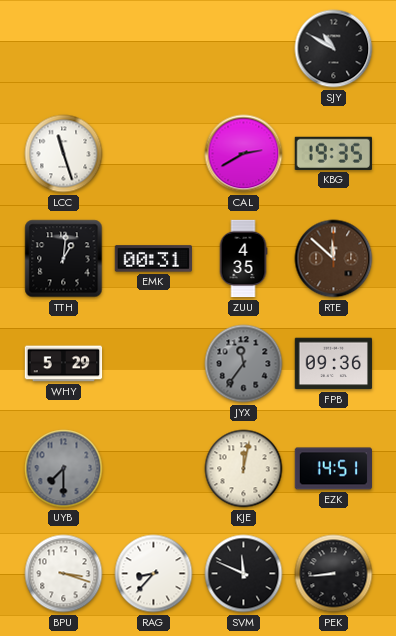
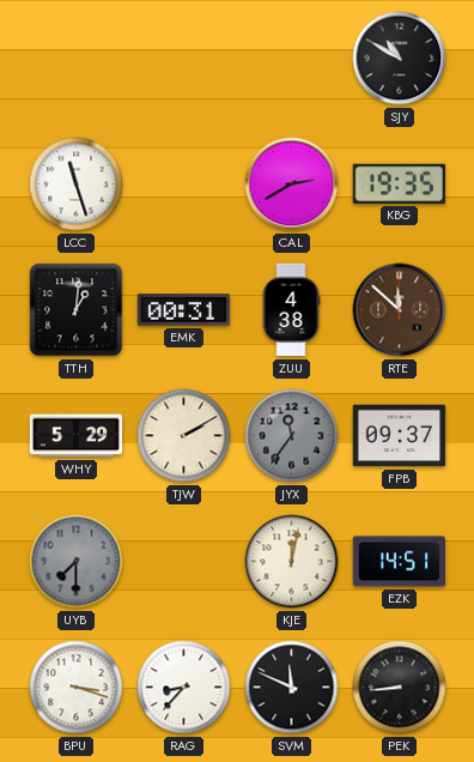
ZUU: 4:35 -> 4:38
TJW: none -> 2:10
FPB: 09:36 -> 09:37
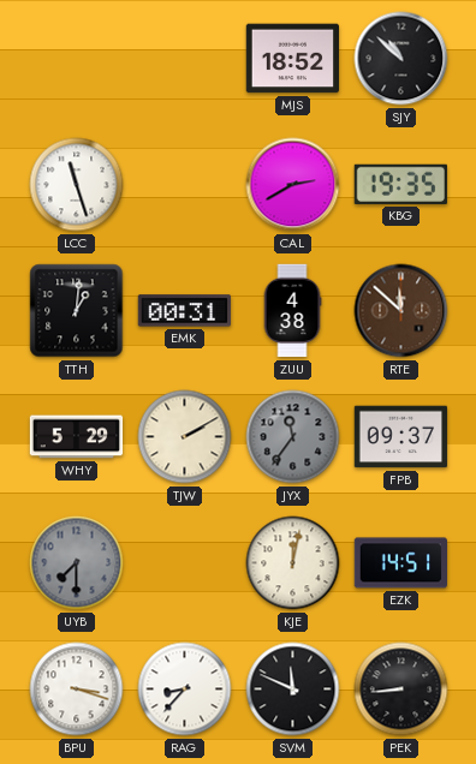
MJS: none -> 18:52
SJY: 10:50 -> 10:52
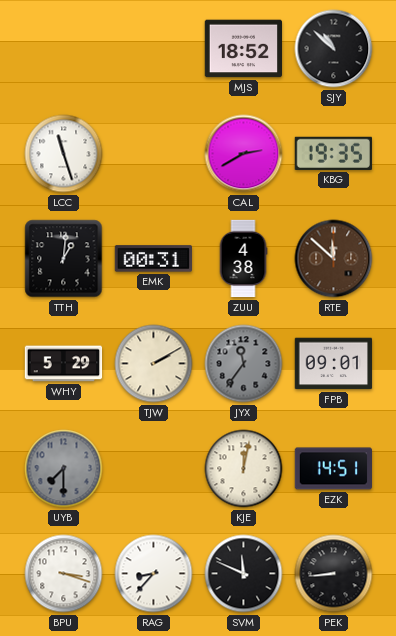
FPB: 09:37 -> 09:01
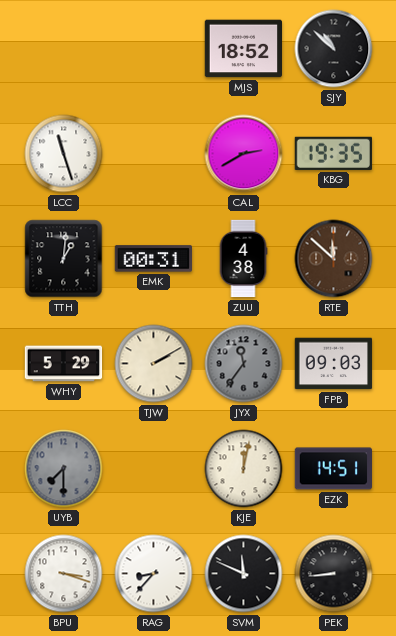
FPB: 09:01 -> 09:03
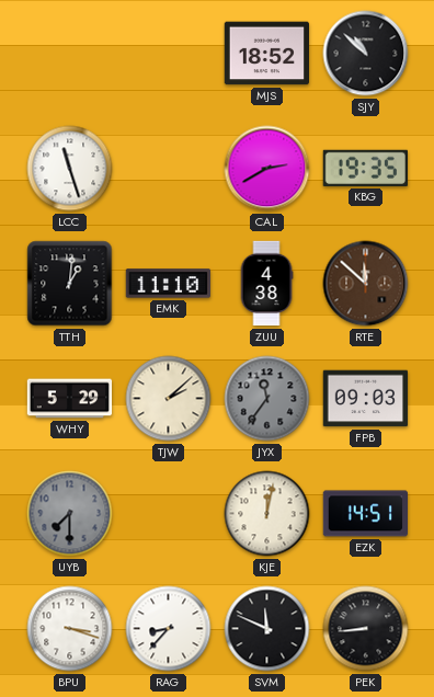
EMK: 00:31 -> 11:10
TJW: 2:10 -> 2:08
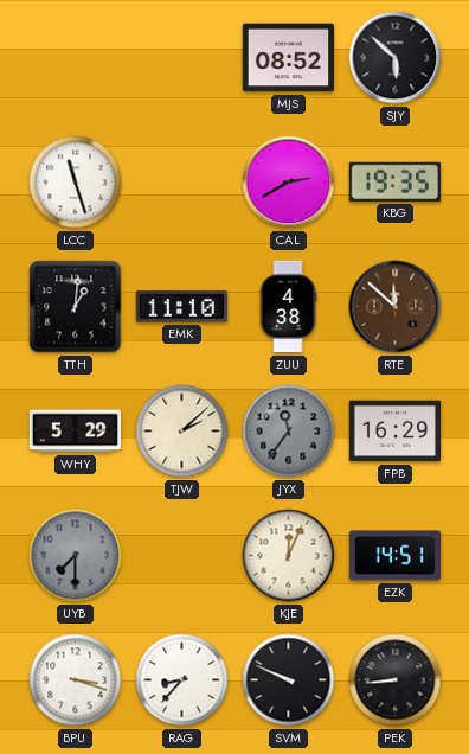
MJS: 18:52 -> 08:52
SJY: 10:52 -> 5:52
FPB: 09:03 -> 16:29
KJE: 12:02 -> 12:04
SVM: 11:49 -> 9:49
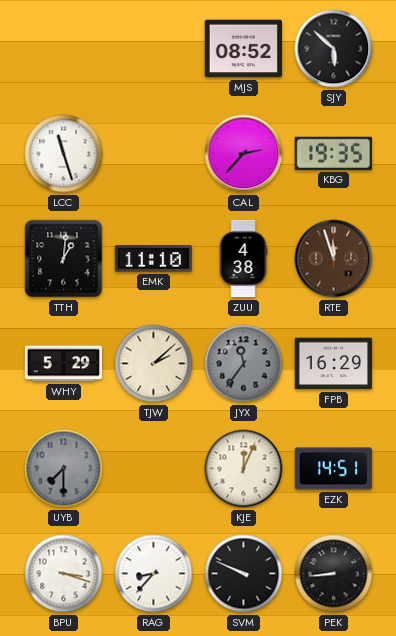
CAL: 2:40 -> 2:37
RTE: 11:52 -> 11:57
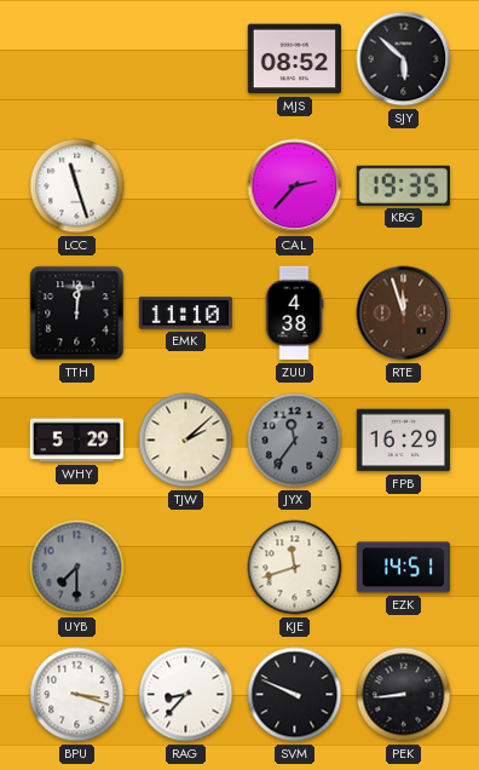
TTH: 1:01 -> 12:01
KJE: 12:04 -> 11:42
